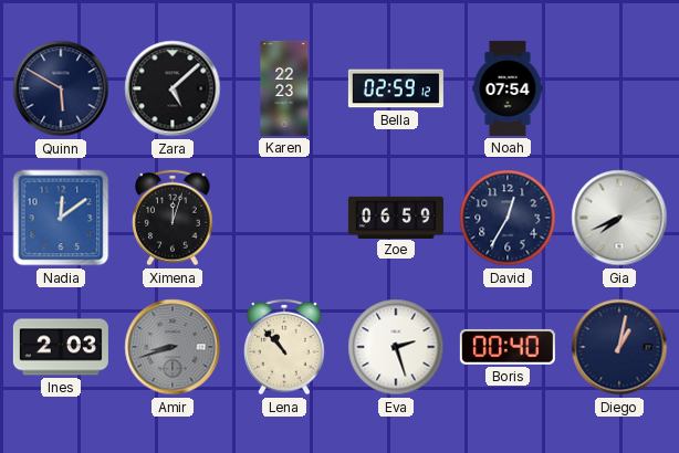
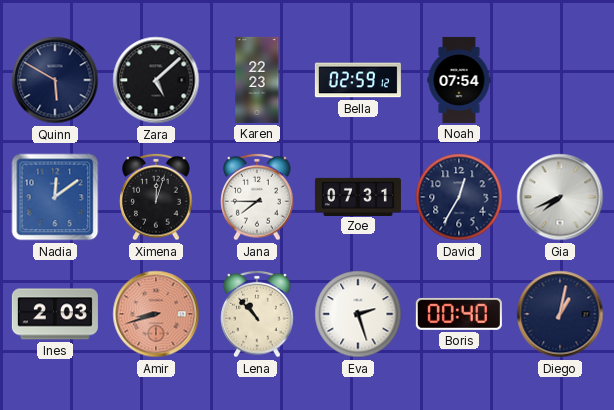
Jana: none -> 7:45
Zoe: 06:59 -> 07:31
Amir dial: grey -> salmon
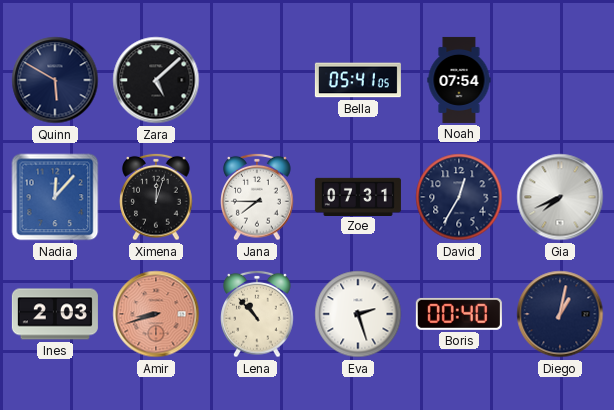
Karen: 22:23 -> none
Bella: 02:59 -> 05:41
Nadia: 12:09 -> 12:07
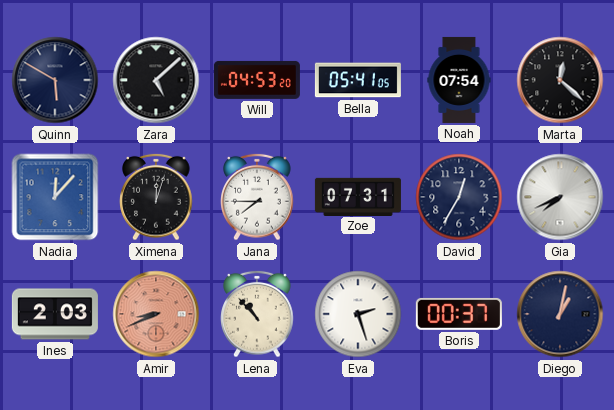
Will: none -> 04:53
Marta: none -> 12:22
Amir: 8:42 -> 8:41
Boris: 00:40 -> 00:37
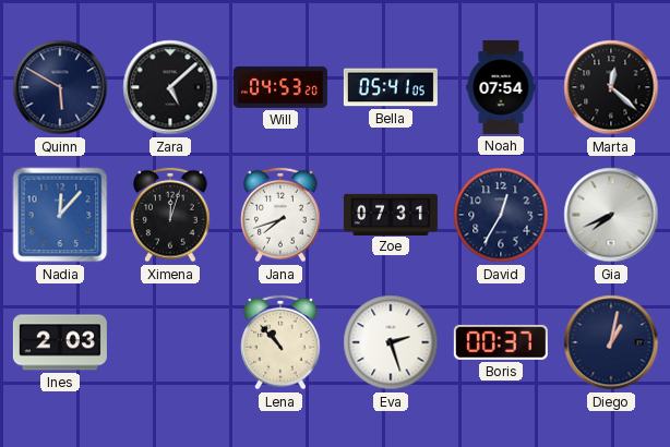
Jana: 7:45 -> 7:42
Amir: 8:41 -> none
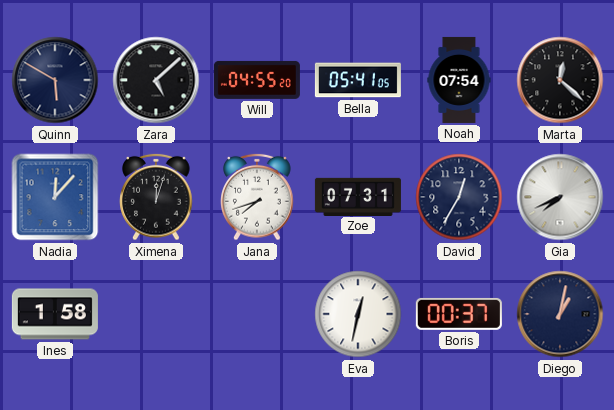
Will: 04:53 -> 04:55
Ines: 2:03 -> 1:58
Lena: 10:53 -> none
Eva: 2:27 -> 12:32
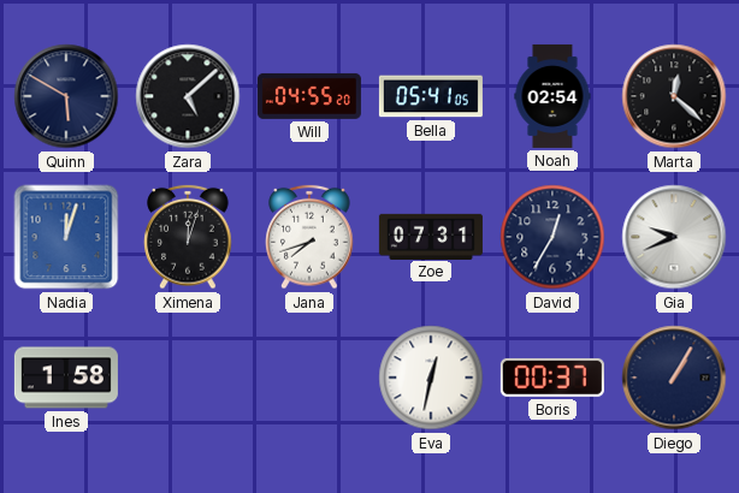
Noah: 07:54 -> 02:54
Nadia: 12:07 -> 12:03
Gia: 7:41 -> 9:41
Diego: 1:02 -> 1:05
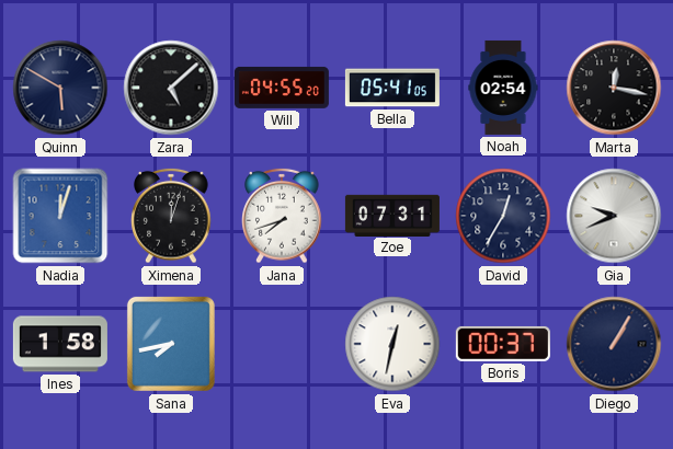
Marta: 12:22 -> 12:17
Sana: none -> 7:43
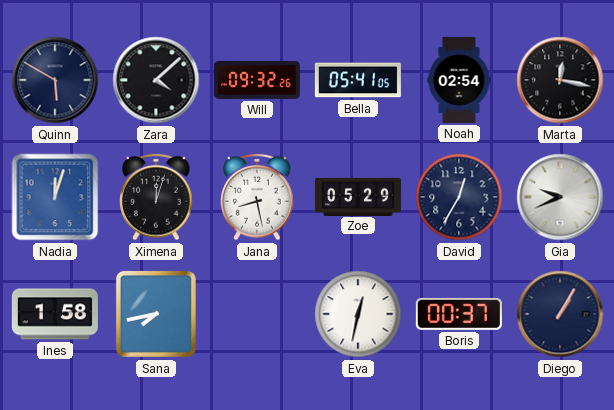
Zara: 5:08 -> 4:08
Will: 04:55 -> 09:32
Jana: 7:42 -> 8:28
Zoe: 07:31 -> 05:29
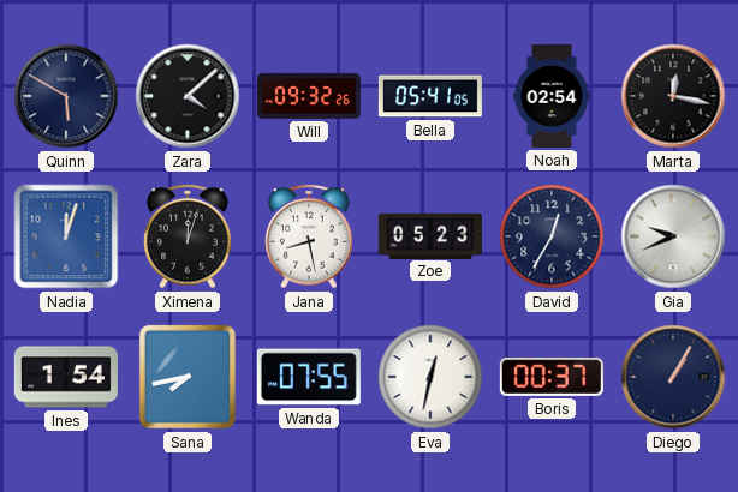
Zoe: 05:29 -> 05:23
Ines: 1:58 -> 1:54
Wanda: none -> 07:55
